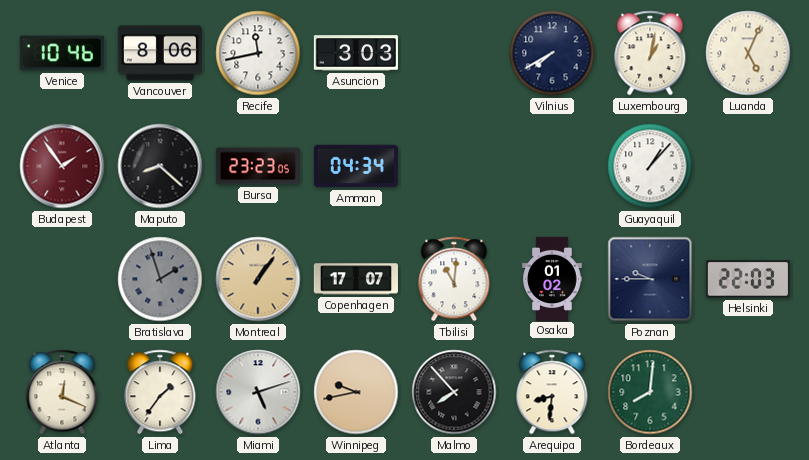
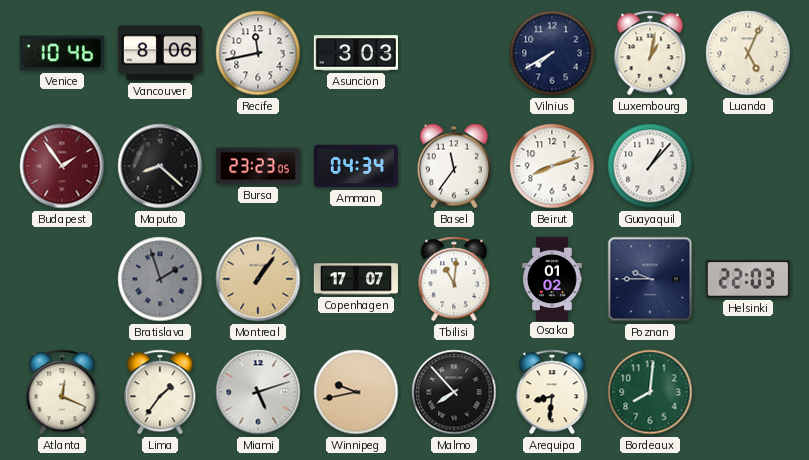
Basel: none -> 11:36
Beirut: none -> 8:12
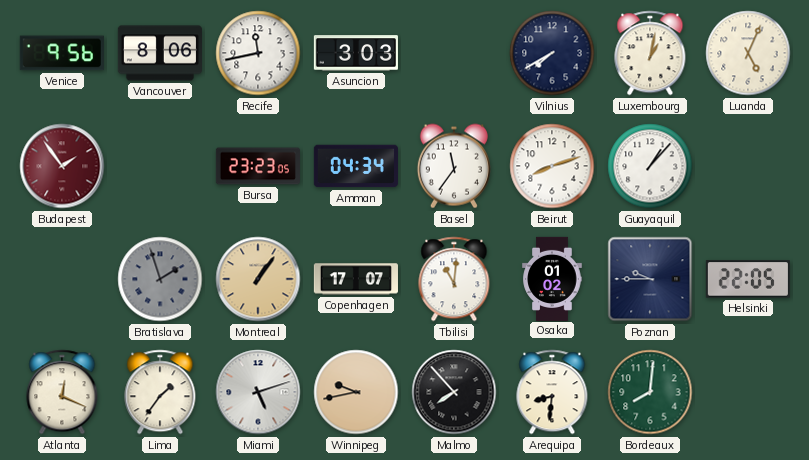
Venice: 10:46 -> 9:56
Maputo: 8:22 -> none
Helsinki: 22:03 -> 22:05
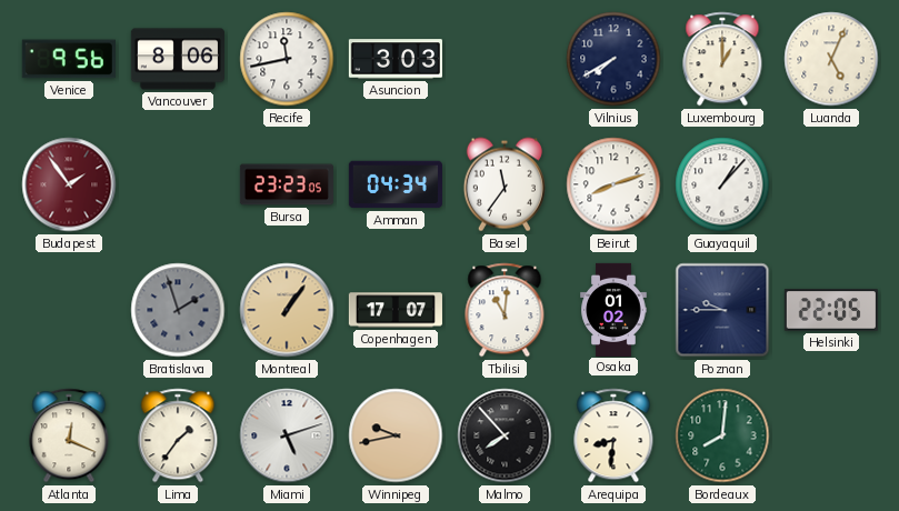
Luxembourg: 1:02 -> 1:00
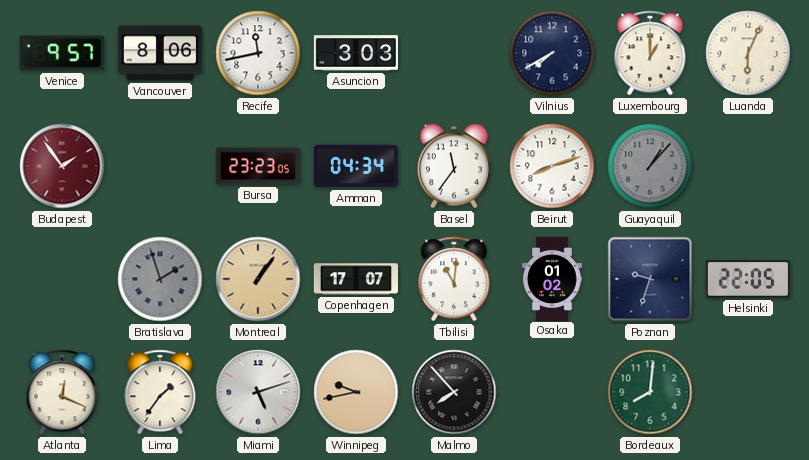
Venice: 9:56 -> 9:57
Luanda: 5:04 -> 6:04
Guayaquil dial: white -> grey
Poznan: 9:45 -> 9:33
Arequipa: 8:31 -> none
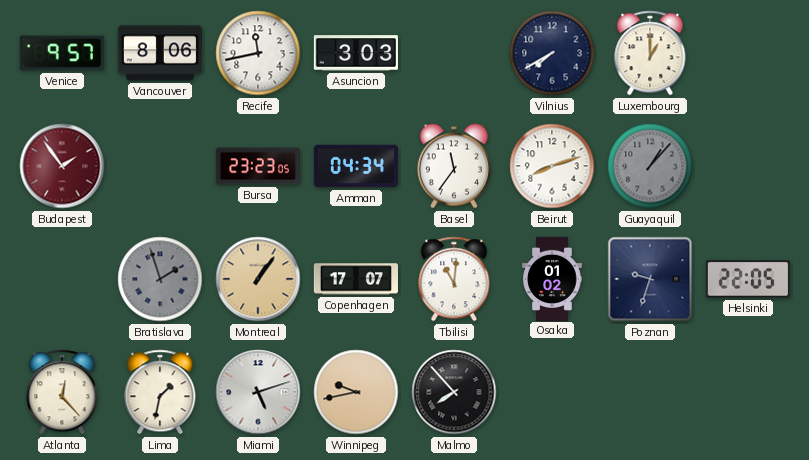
Luanda: 6:04 -> none
Atlanta: 12:19 -> 12:23
Lima: 1:36 -> 1:32
Bordeaux: 8:01 -> none
